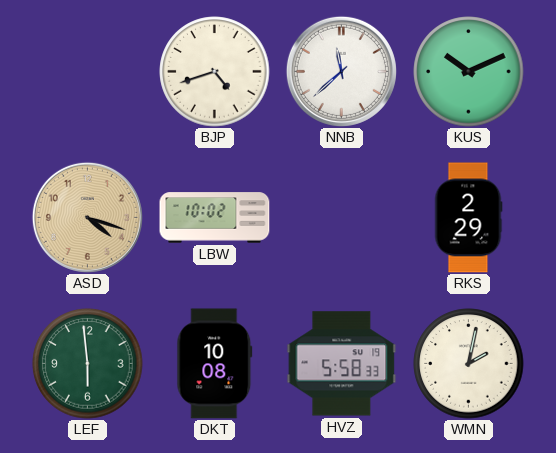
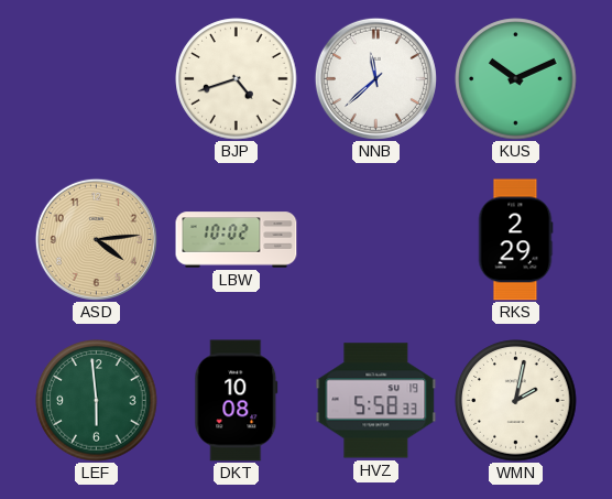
ASD: 4:18 -> 4:14
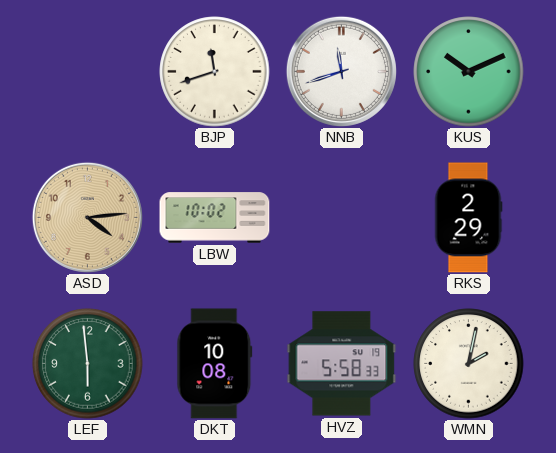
BJP: 4:42 -> 11:42
NNB: 11:38 -> 11:42
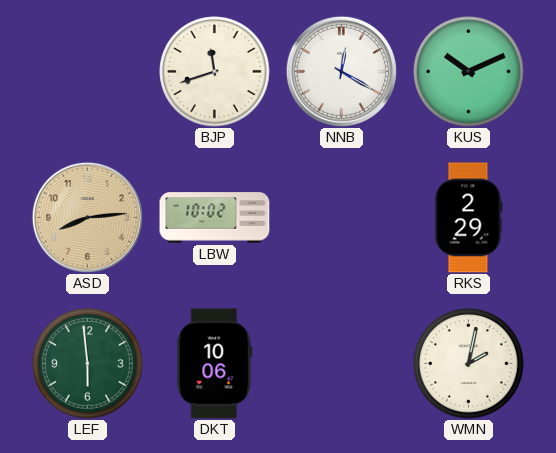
NNB: 11:42 -> 12:20
ASD: 4:14 -> 8:14
DKT: 10:08 -> 10:06
HVZ: 5:58 -> none
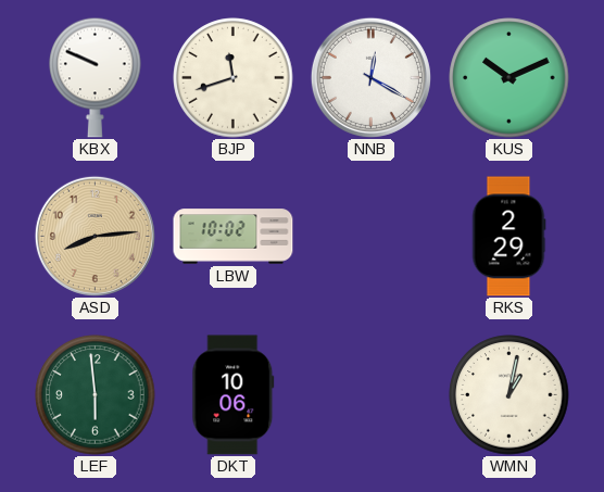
KBX: none -> 9:49
WMN: 2:02 -> 1:02
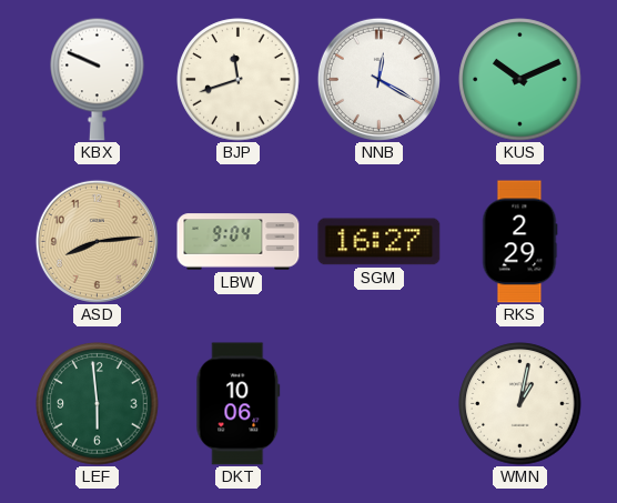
LBW: 10:02 -> 9:04
SGM: none -> 16:27
